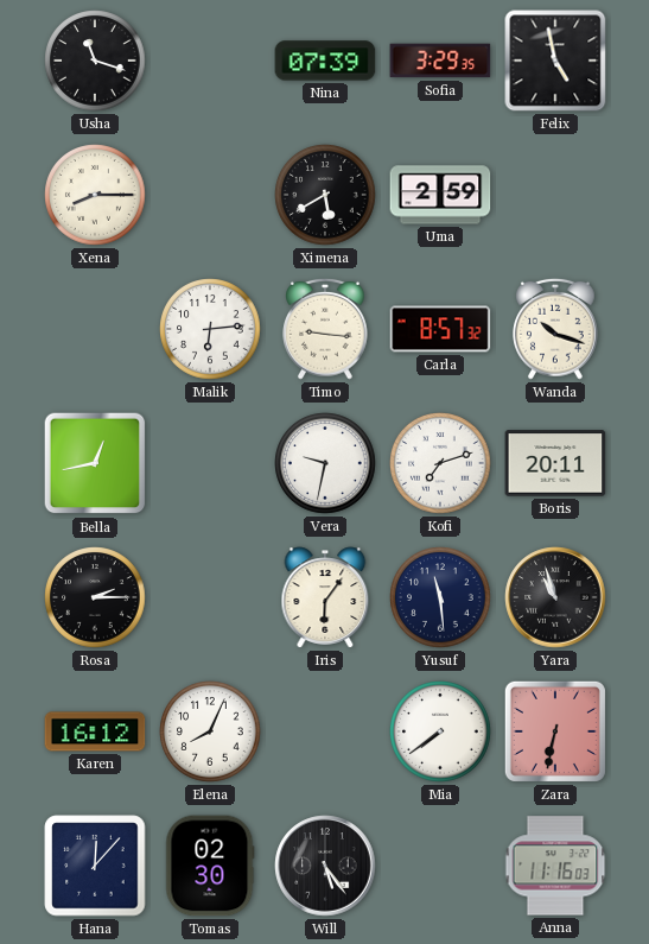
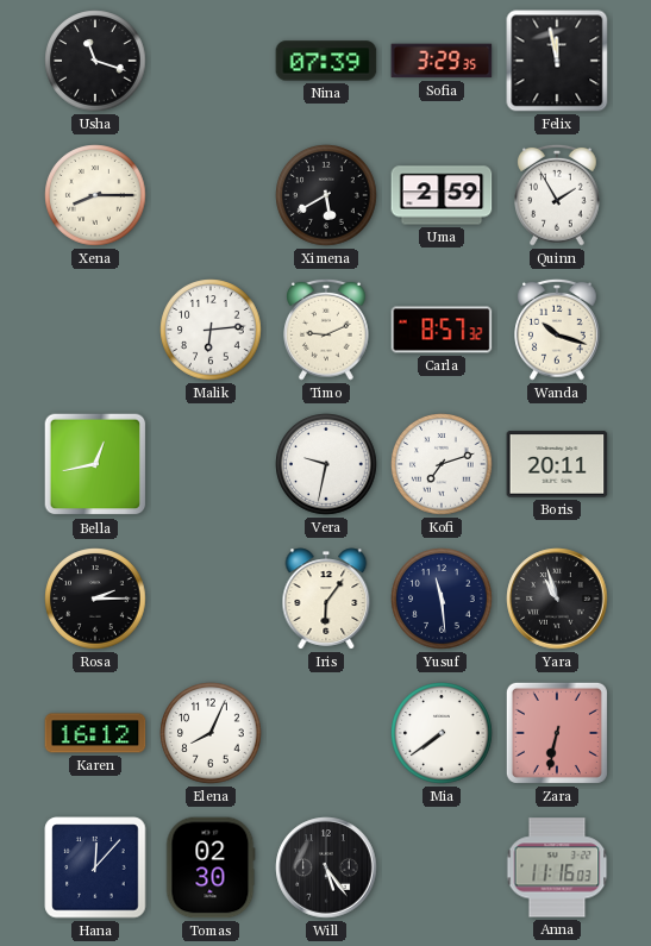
Felix: 4:58 -> 11:58
Quinn: none -> 1:55
Timo: 9:16 -> 9:11
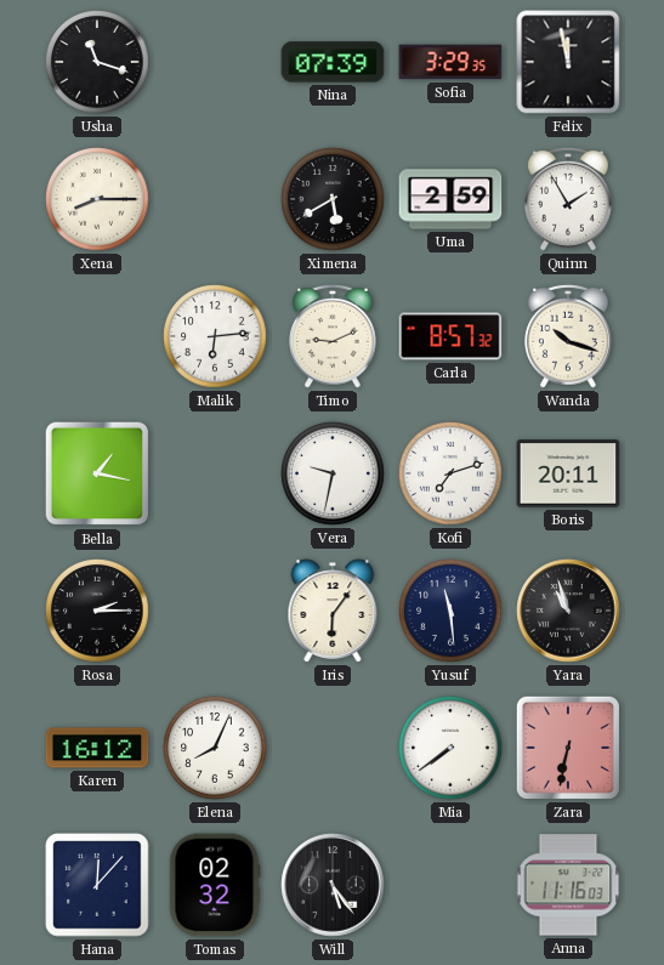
Bella: 12:43 -> 1:17
Tomas: 02:30 -> 02:32
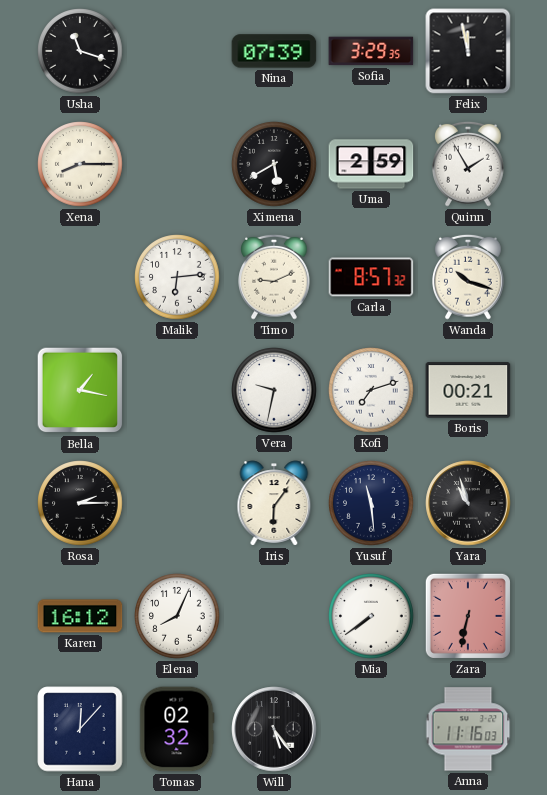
Boris: 20:11 -> 00:21
